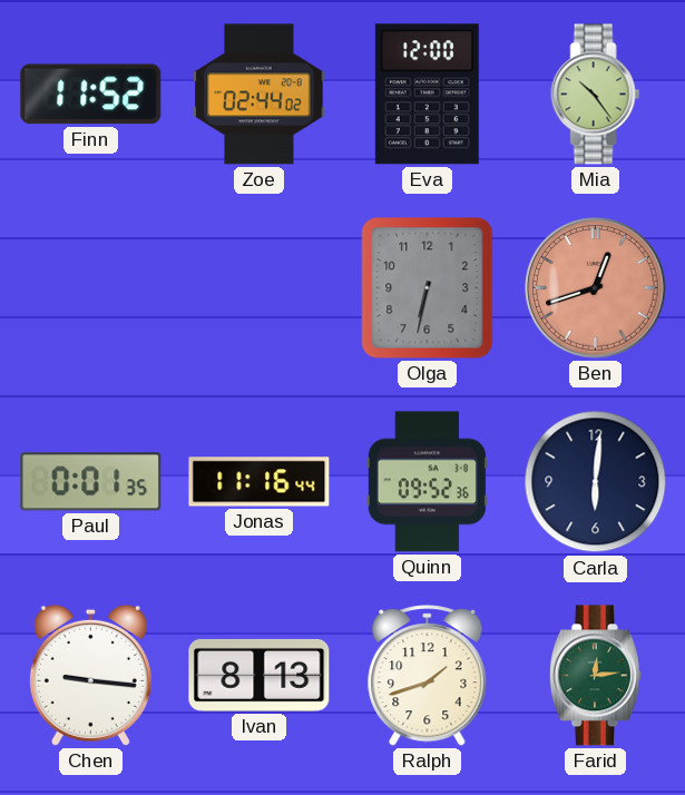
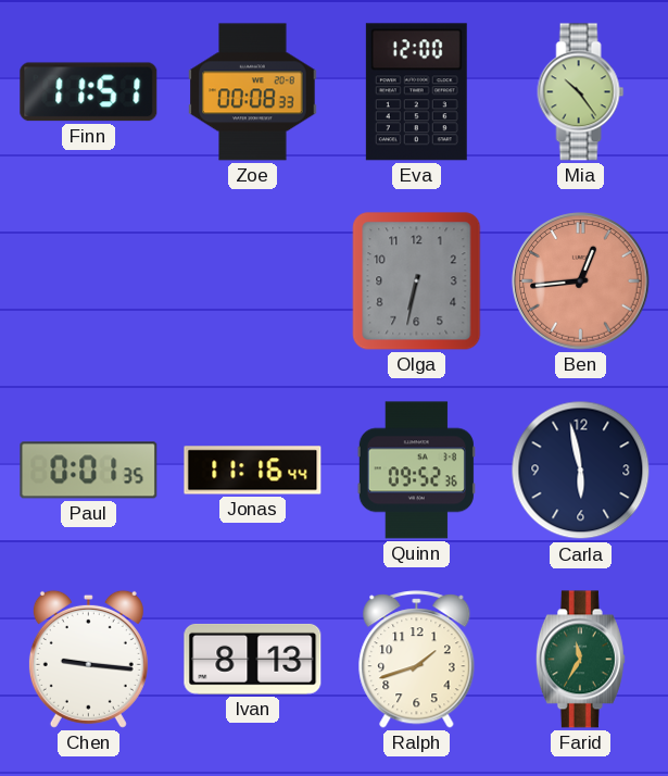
Finn: 11:52 -> 11:51
Zoe: 02:44 -> 00:08
Ben: 12:42 -> 12:44
Carla: 6:01 -> 5:58
Farid: 12:14 -> 11:35
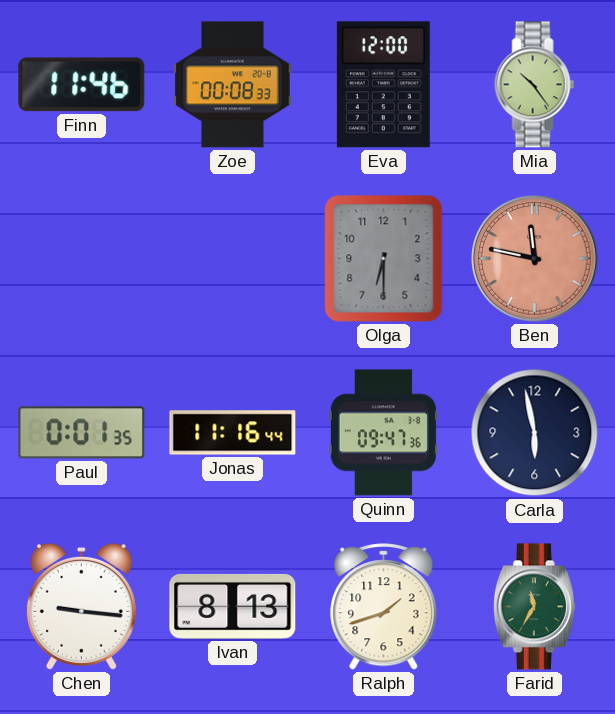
Finn: 11:51 -> 11:46
Olga: 6:32 -> 6:30
Ben: 12:44 -> 11:47
Quinn: 09:52 -> 09:47
